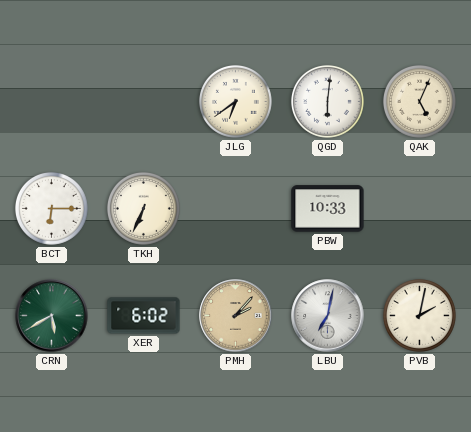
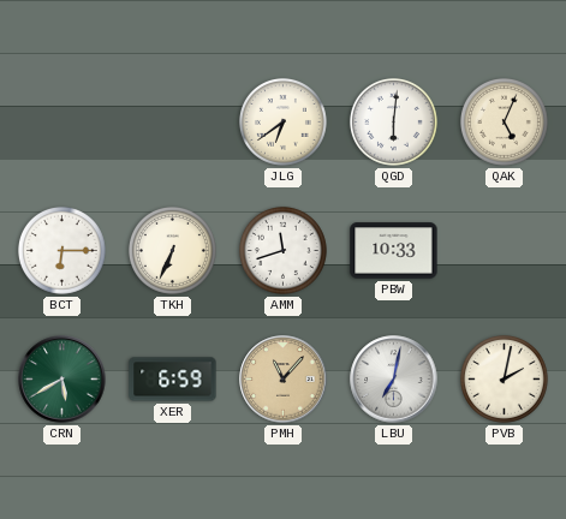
AMM: none -> 11:42
XER: 6:02 -> 6:59
PMH: 2:07 -> 11:07
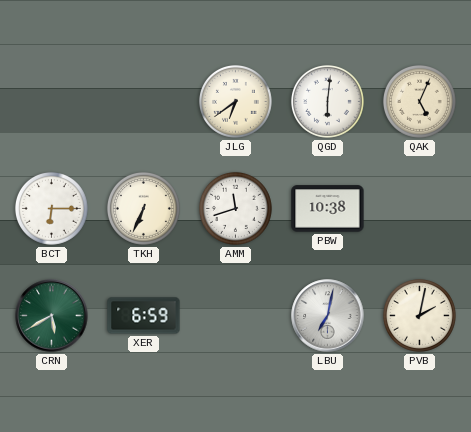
PBW: 10:33 -> 10:38
PMH: 11:07 -> none
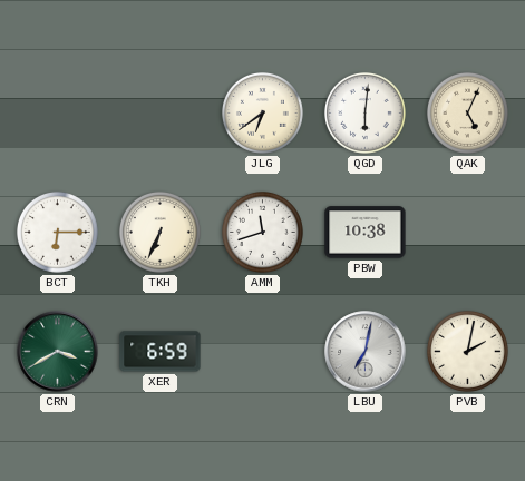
CRN: 5:40 -> 3:40
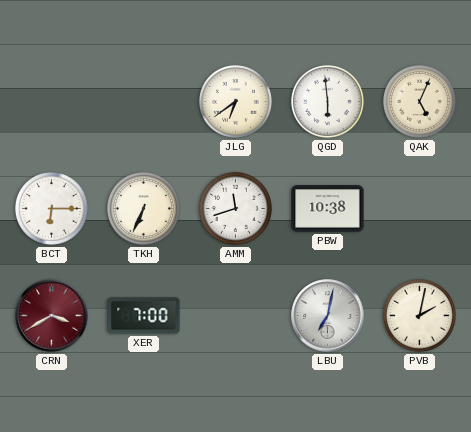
QGD: 6:01 -> 5:59
CRN dial: green -> burgundy
XER: 6:59 -> 7:00
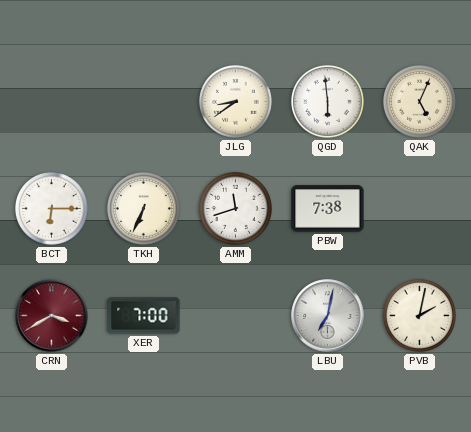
JLG: 6:39 -> 8:39
PBW: 10:38 -> 7:38
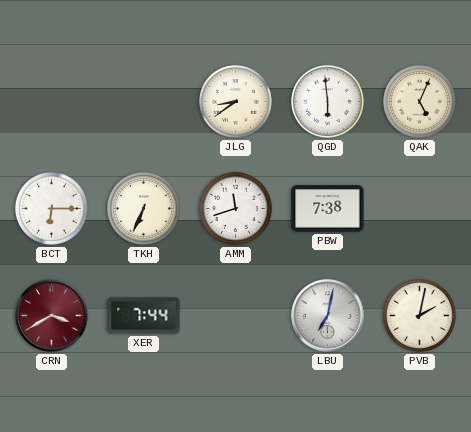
XER: 7:00 -> 7:44
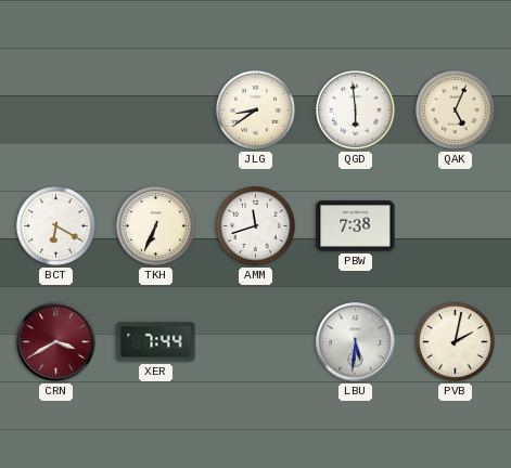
BCT: 6:15 -> 6:20
LBU: 7:02 -> 5:31
